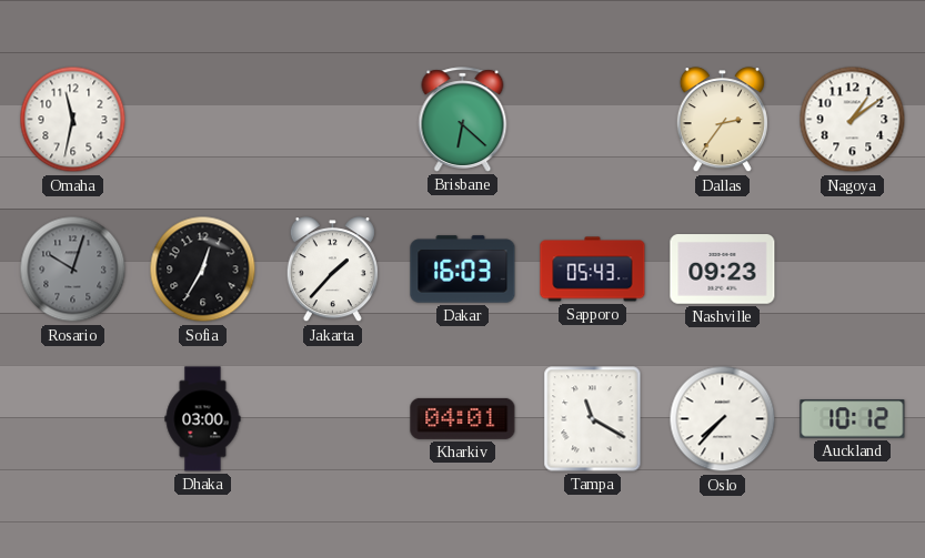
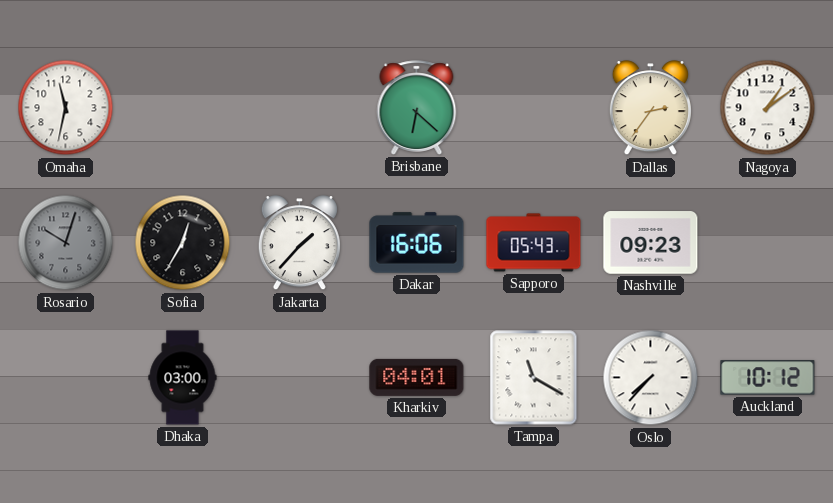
Dakar: 16:03 -> 16:06
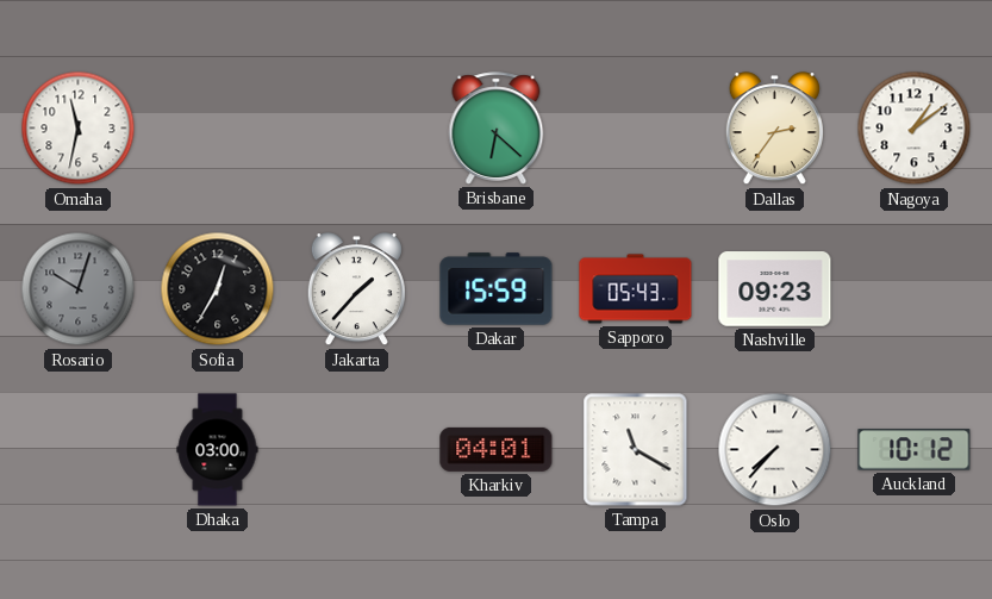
Dakar: 16:06 -> 15:59
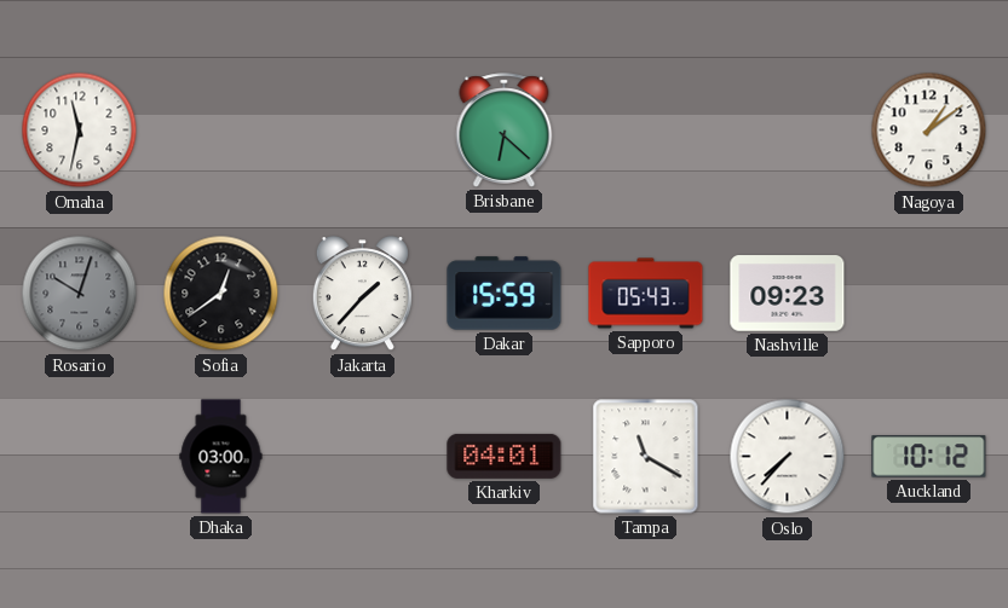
Dallas: 2:36 -> none
Sofia: 12:35 -> 12:39
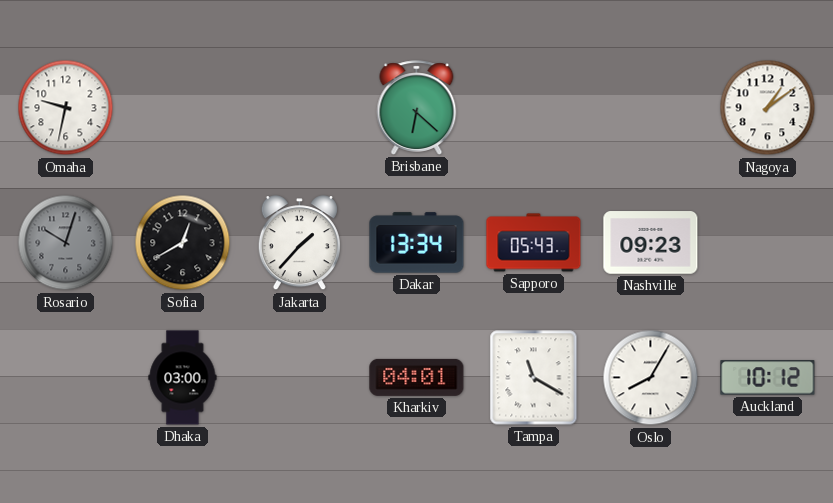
Omaha: 11:32 -> 9:32
Sofia: 12:39 -> 12:40
Dakar: 15:59 -> 13:34
Oslo: 7:37 -> 8:05
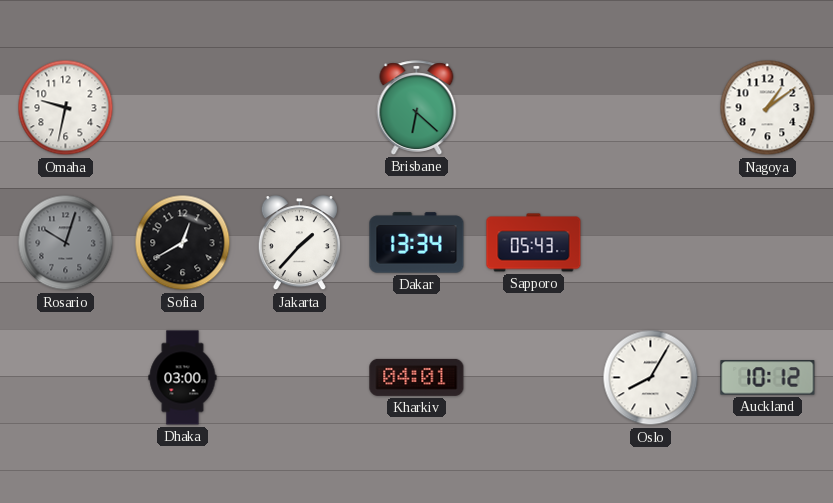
Nashville: 09:23 -> none
Tampa: 11:20 -> none
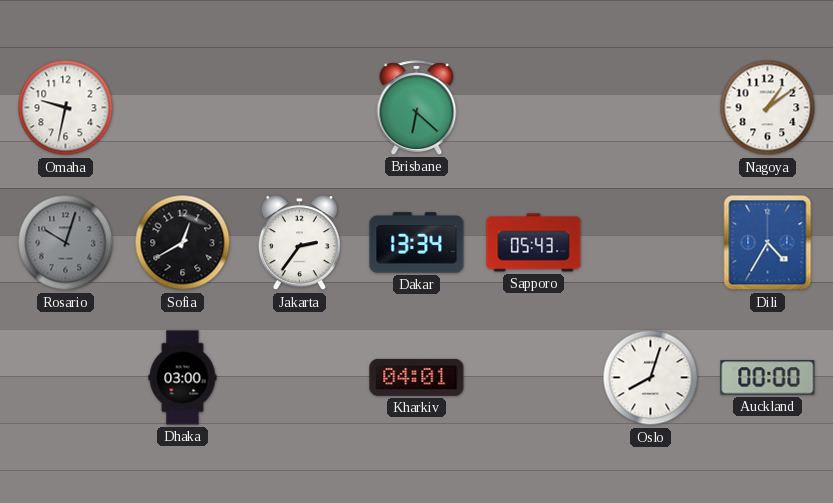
Jakarta: 1:37 -> 2:36
Dili: none -> 4:35
Oslo: 8:05 -> 8:03
Auckland: 10:12 -> 00:00
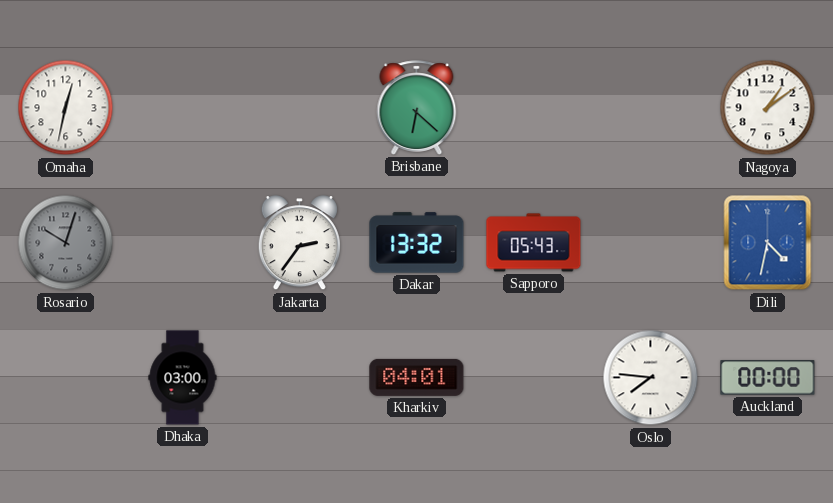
Omaha: 9:32 -> 12:32
Sofia: 12:40 -> none
Dakar: 13:34 -> 13:32
Dili: 4:35 -> 4:32
Oslo: 8:03 -> 7:46
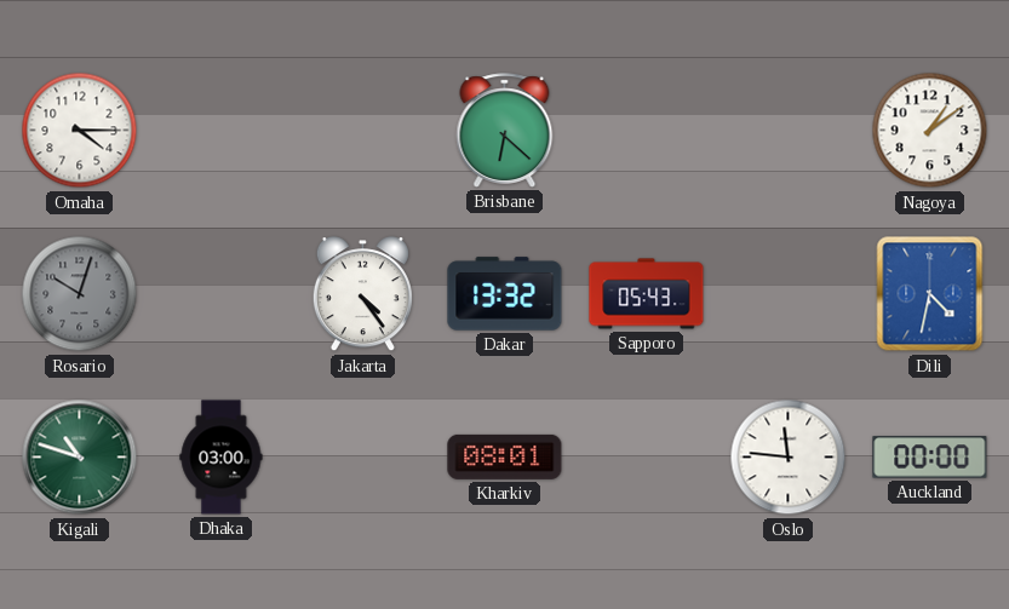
Omaha: 12:32 -> 4:15
Jakarta: 2:36 -> 4:24
Kigali: none -> 10:48
Kharkiv: 04:01 -> 08:01
Oslo: 7:46 -> 11:46
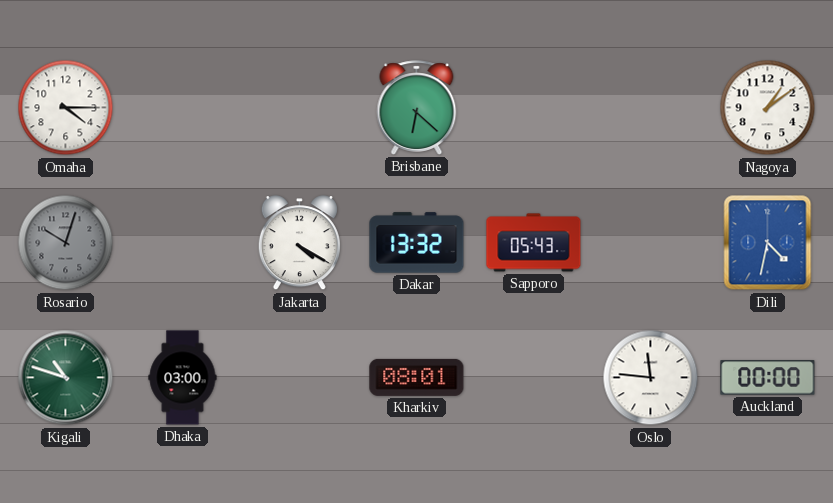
Jakarta: 4:24 -> 4:20
